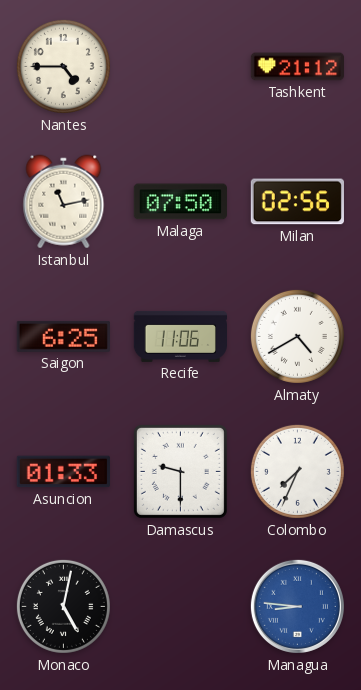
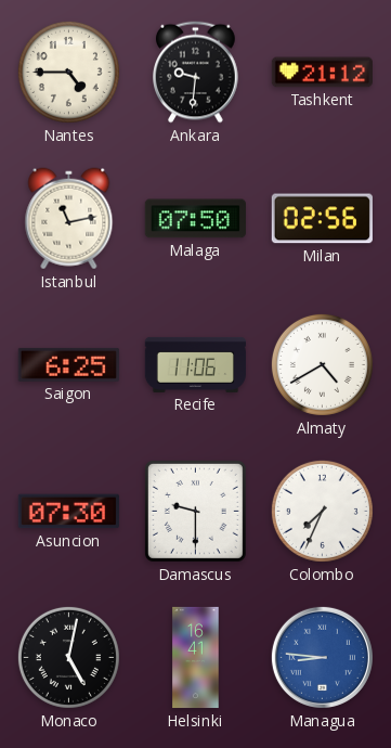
Ankara: none -> 9:31
Asuncion: 01:33 -> 07:30
Helsinki: none -> 16:41
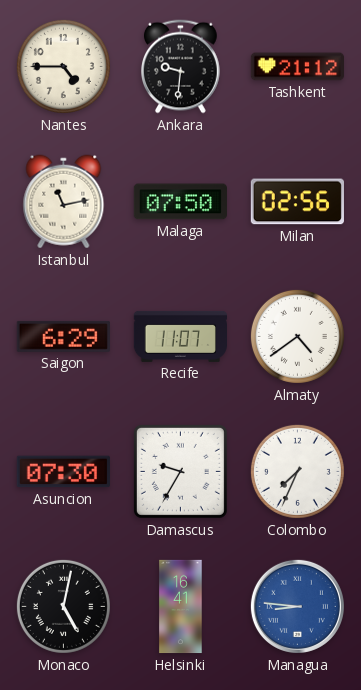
Saigon: 6:25 -> 6:29
Recife: 11:06 -> 11:07
Almaty: 4:40 -> 4:39
Damascus: 9:30 -> 9:35
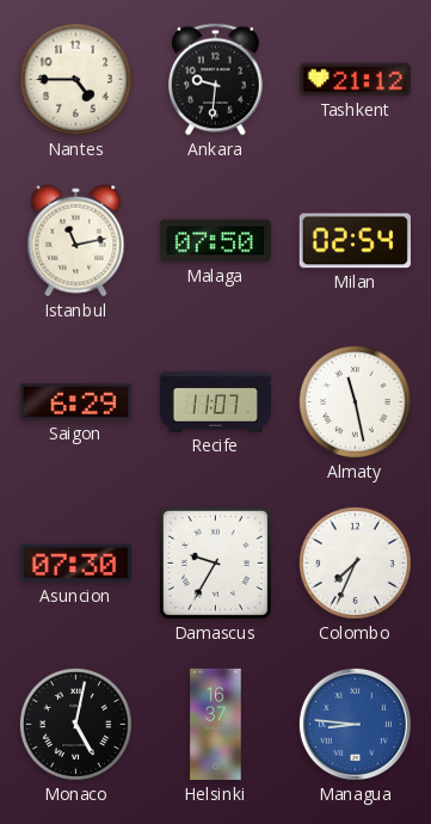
Milan: 02:56 -> 02:54
Almaty: 4:39 -> 11:28
Helsinki: 16:41 -> 16:37
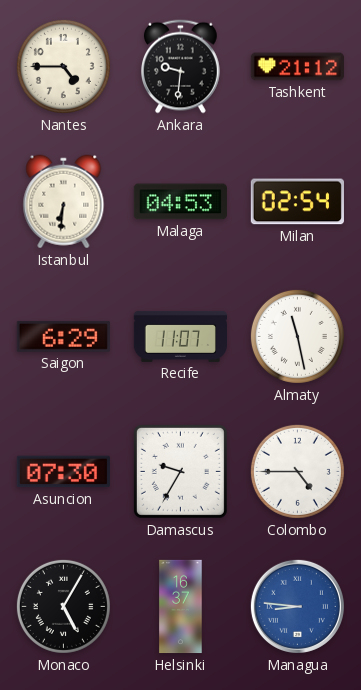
Istanbul: 11:13 -> 6:31
Malaga: 07:50 -> 04:53
Colombo: 7:34 -> 4:45
Monaco: 5:02 -> 5:05
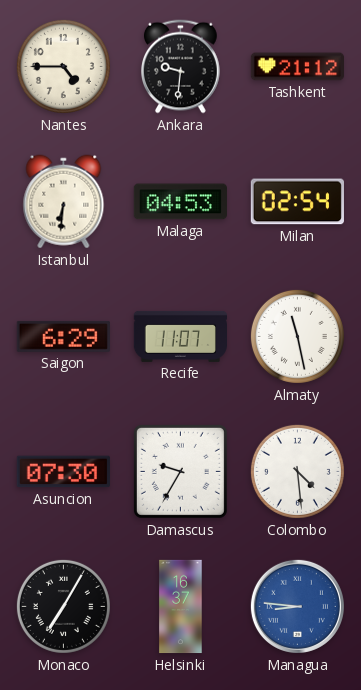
Colombo: 4:45 -> 4:29
Monaco: 5:05 -> 7:05
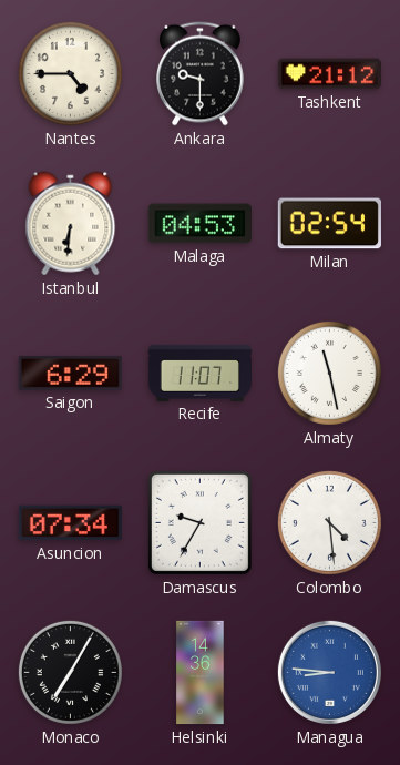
Ankara: 9:31 -> 9:30
Asuncion: 07:30 -> 07:34
Helsinki: 16:37 -> 14:36
